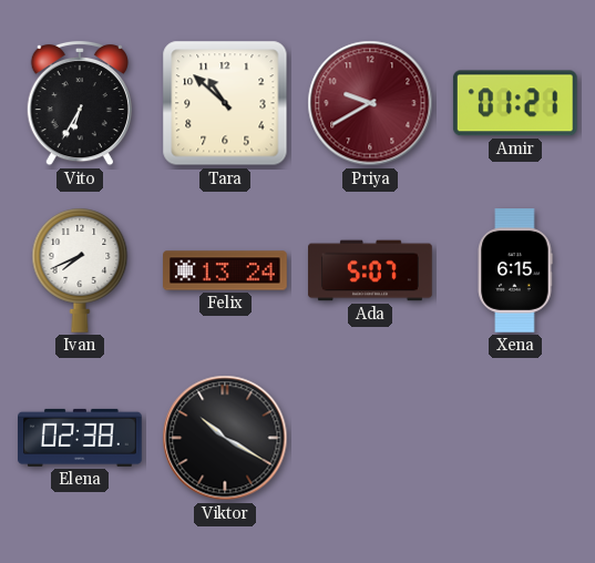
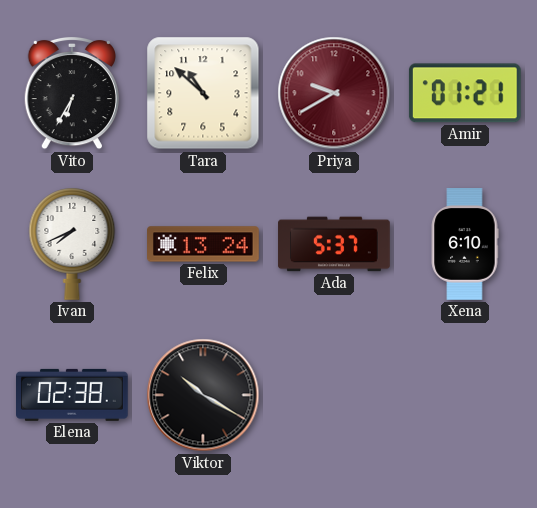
Ada: 5:07 -> 5:37
Xena: 6:15 -> 6:10
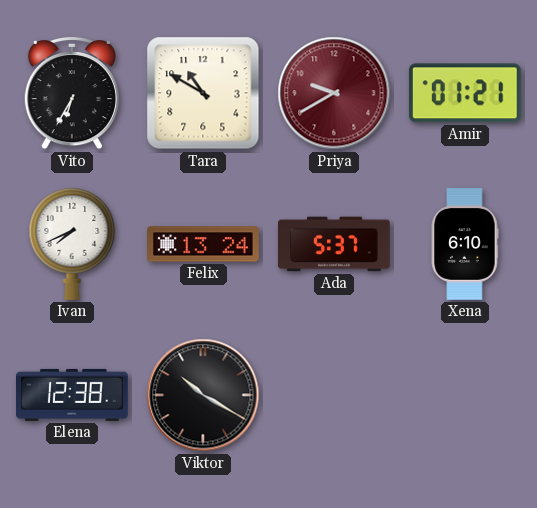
Tara: 10:52 -> 10:50
Elena: 02:38 -> 12:38
